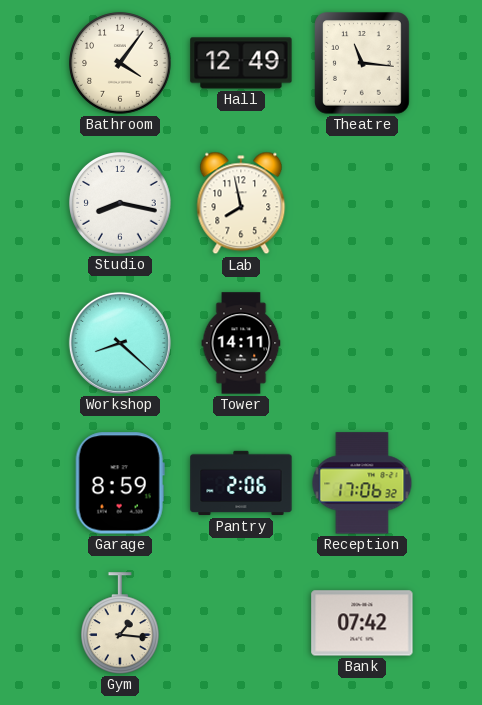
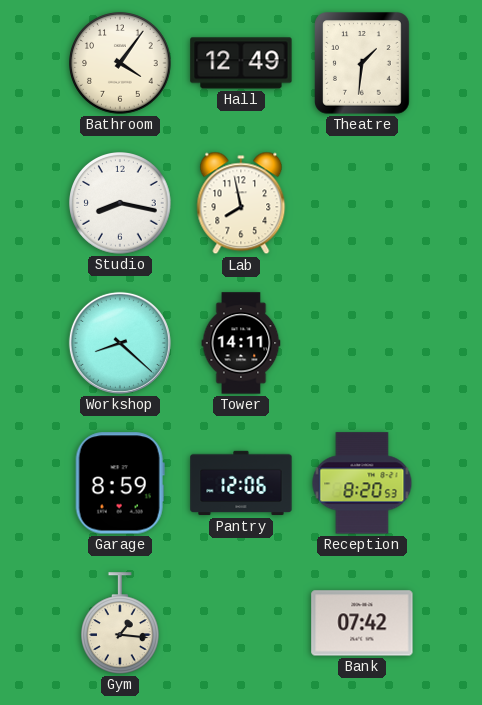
Theatre: 11:16 -> 1:31
Pantry: 2:06 -> 12:06
Reception: 17:06 -> 8:20
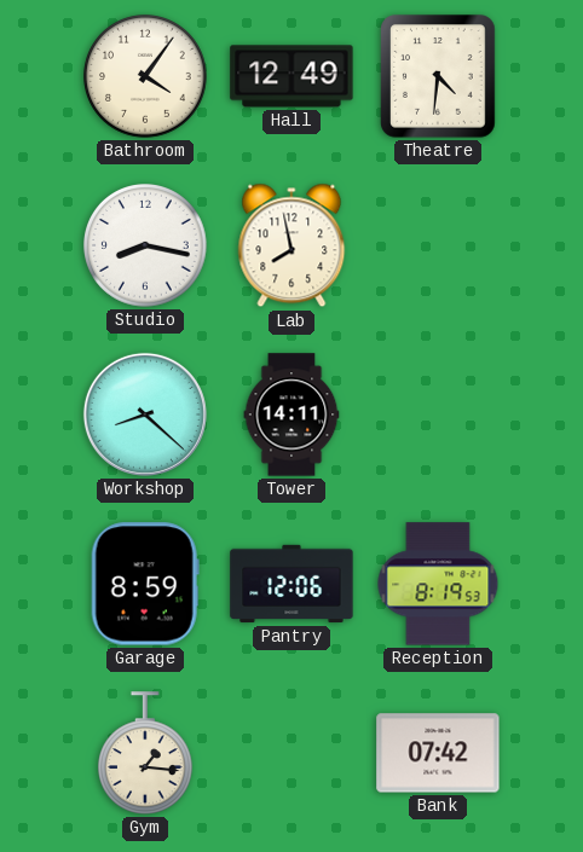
Theatre: 1:31 -> 4:31
Reception: 8:20 -> 8:19
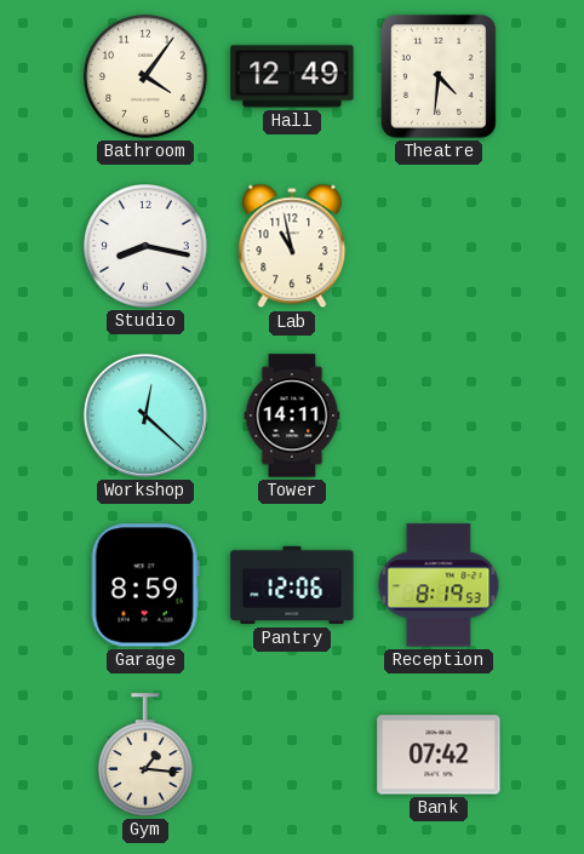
Lab: 7:58 -> 10:58
Workshop: 8:22 -> 12:22
